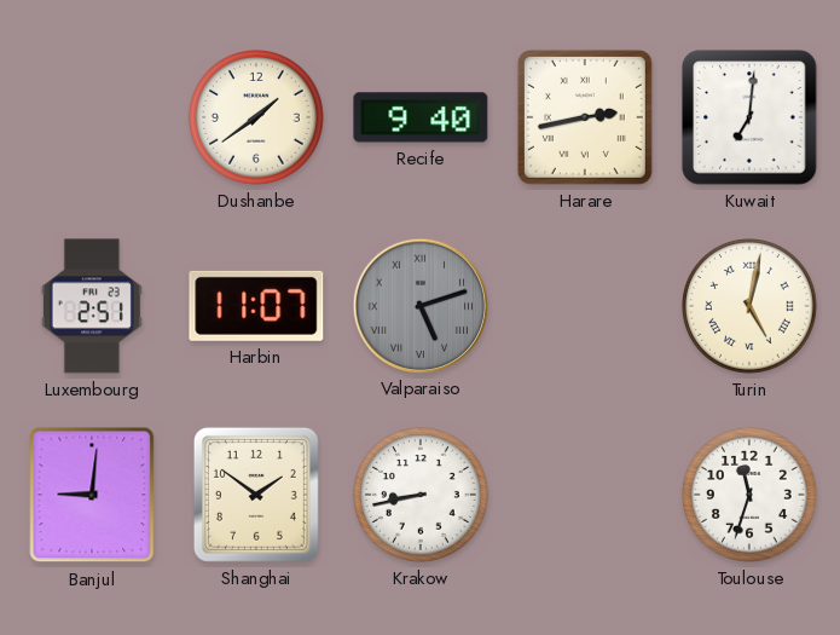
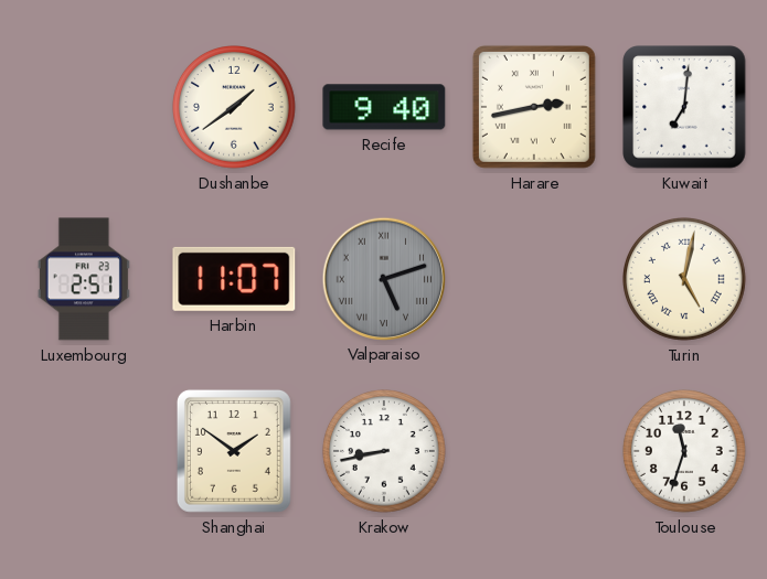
Banjul: 9:01 -> none
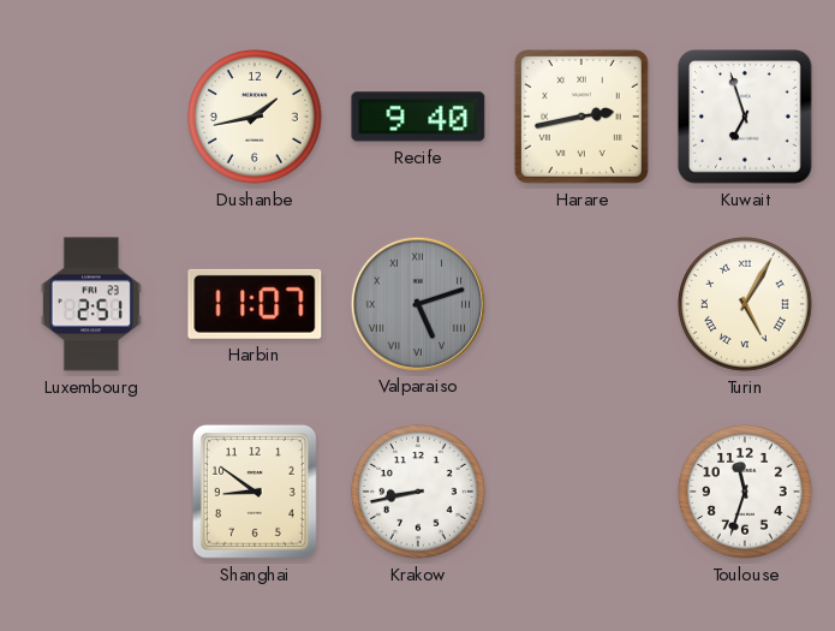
Dushanbe: 1:39 -> 1:43
Kuwait: 7:01 -> 6:57
Turin: 5:02 -> 5:05
Shanghai: 1:51 -> 8:51
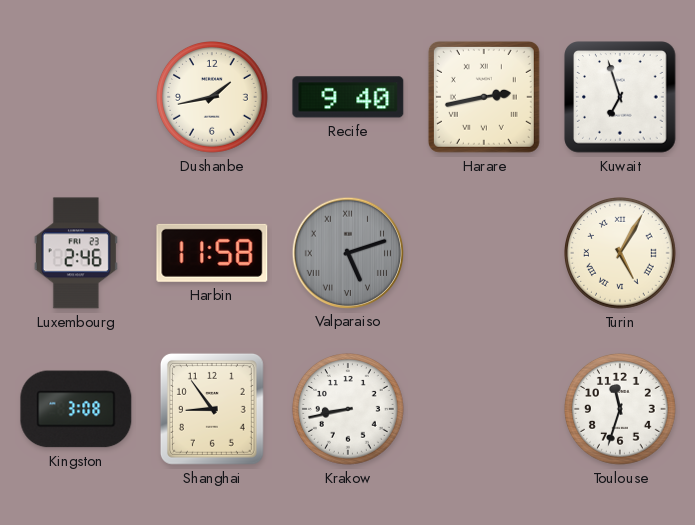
Luxembourg: 2:51 -> 2:46
Harbin: 11:07 -> 11:58
Kingston: none -> 3:08
Shanghai: 8:51 -> 8:54
